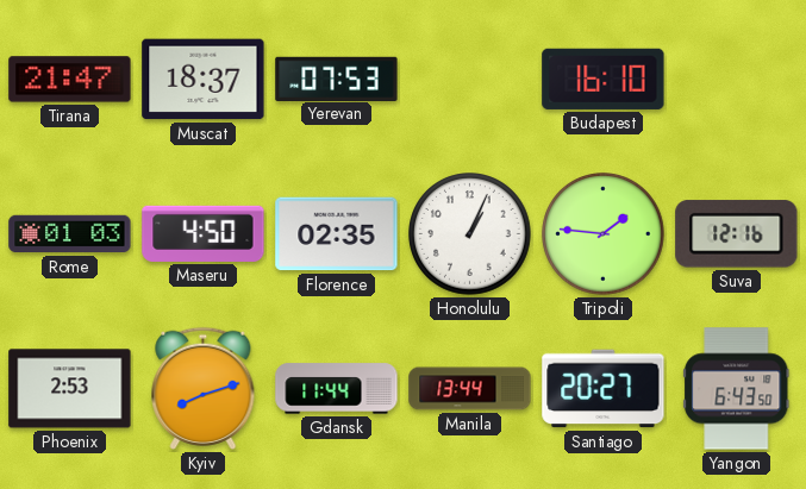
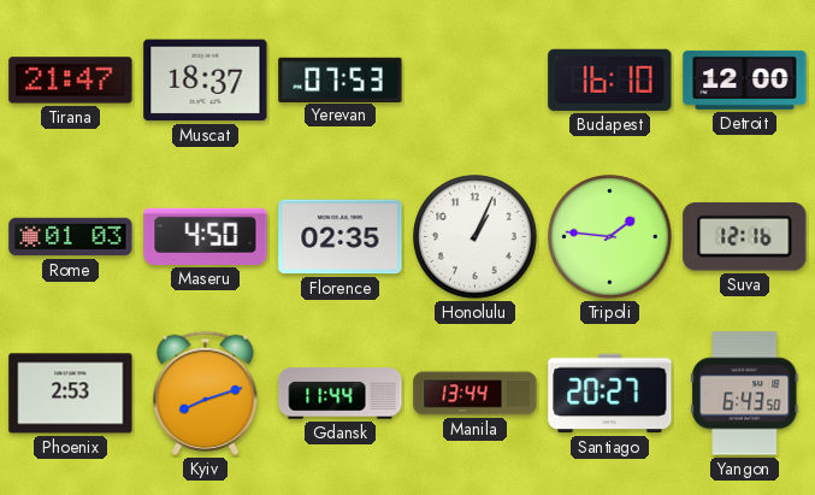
Detroit: none -> 12:00
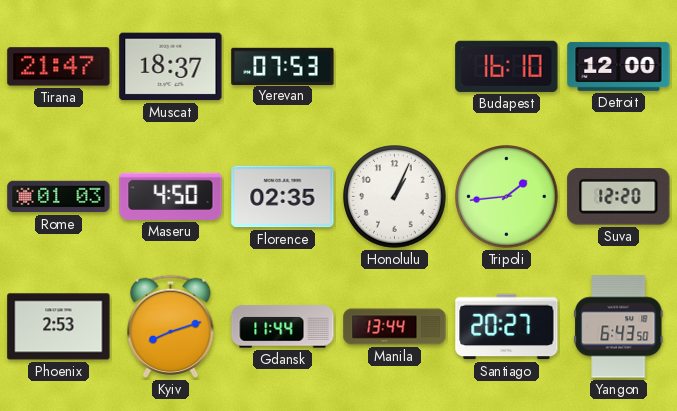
Tripoli: 1:46 -> 1:44
Suva: 12:16 -> 12:20
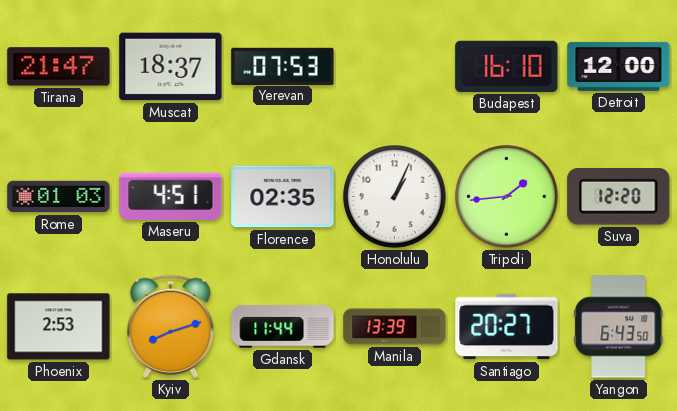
Maseru: 4:50 -> 4:51
Manila: 13:44 -> 13:39
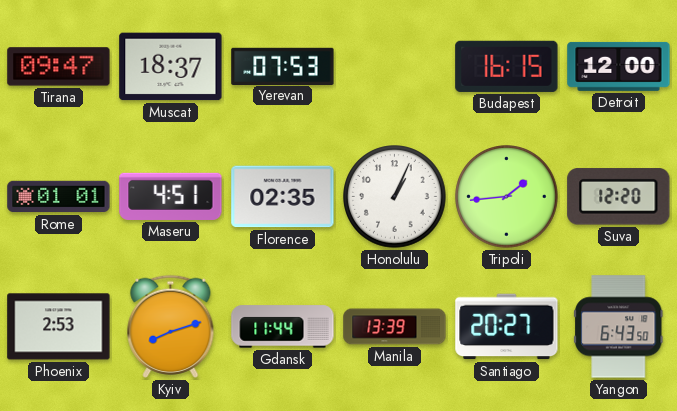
Tirana: 21:47 -> 09:47
Budapest: 16:10 -> 16:15
Rome: 01:03 -> 01:01
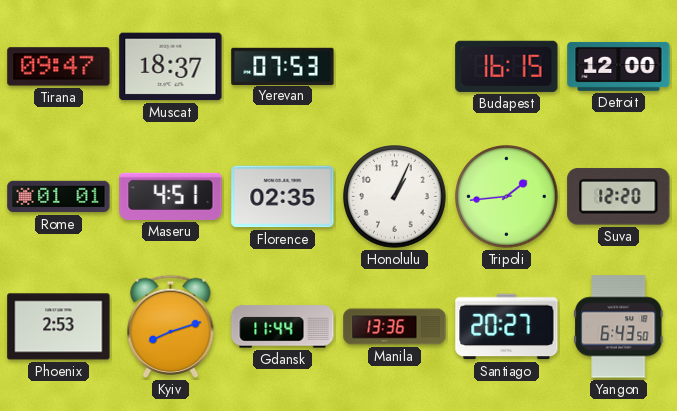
Manila: 13:39 -> 13:36
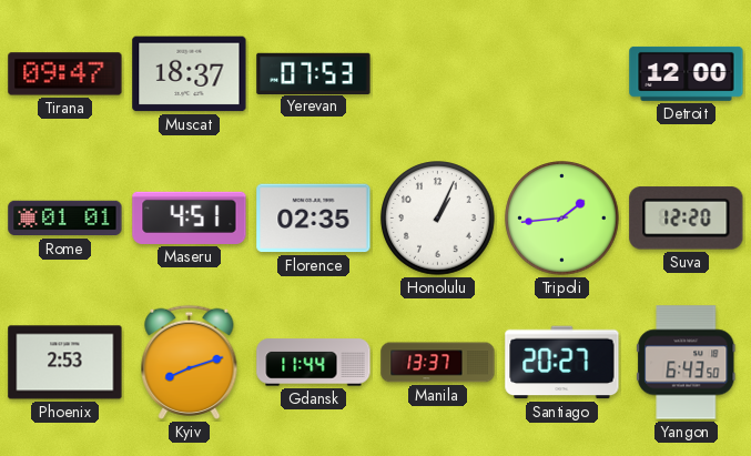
Budapest: 16:15 -> none
Manila: 13:36 -> 13:37
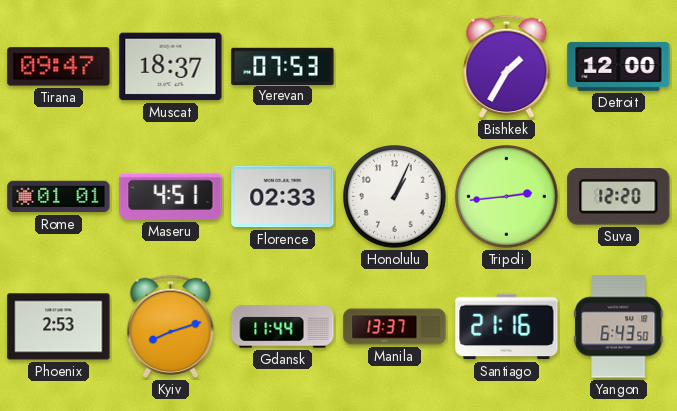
Bishkek: none -> 1:35
Florence: 02:35 -> 02:33
Tripoli: 1:44 -> 2:44
Santiago: 20:27 -> 21:16
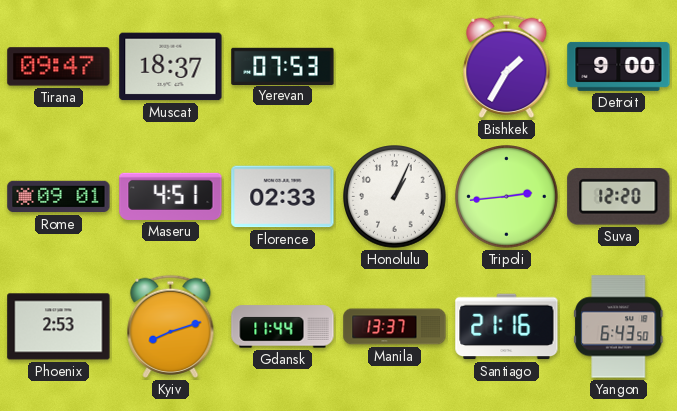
Detroit: 12:00 -> 9:00
Rome: 01:01 -> 09:01
